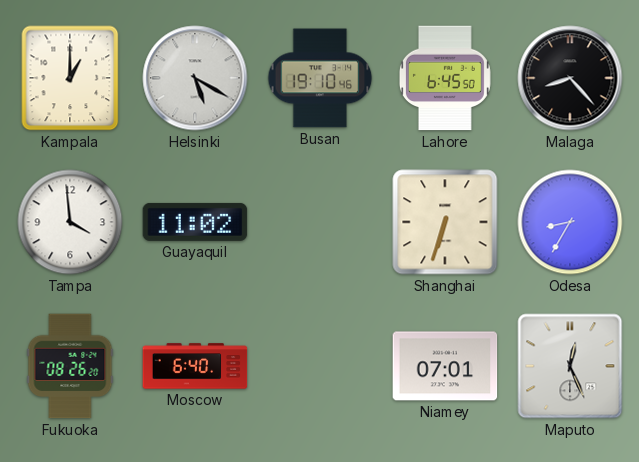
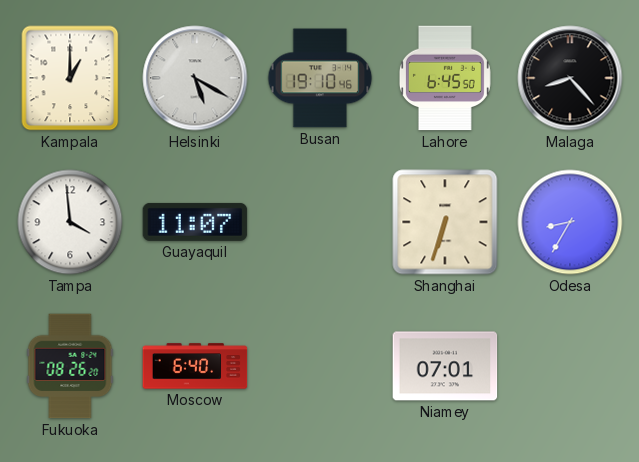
Guayaquil: 11:02 -> 11:07
Maputo: 12:26 -> none
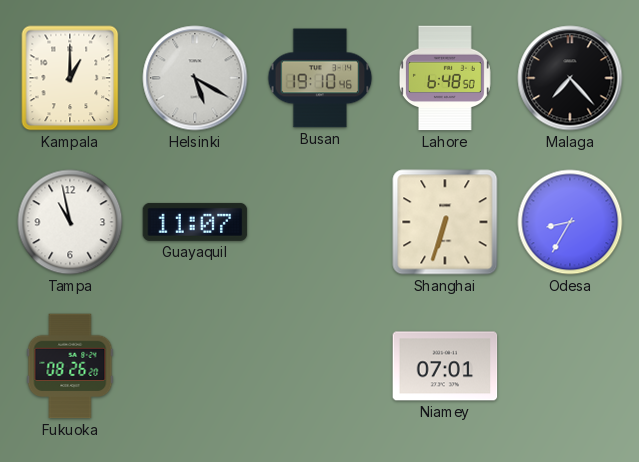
Lahore: 6:45 -> 6:48
Malaga: 8:23 -> 7:23
Tampa: 3:59 -> 10:58
Moscow: 6:40 -> none
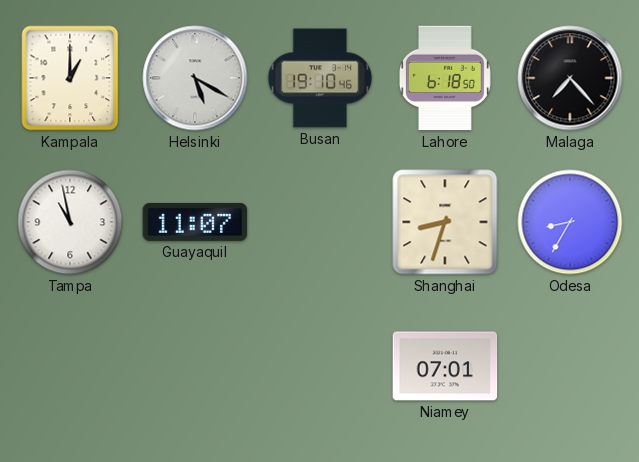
Lahore: 6:48 -> 6:18
Shanghai: 6:33 -> 8:33
Fukuoka: 08:26 -> none
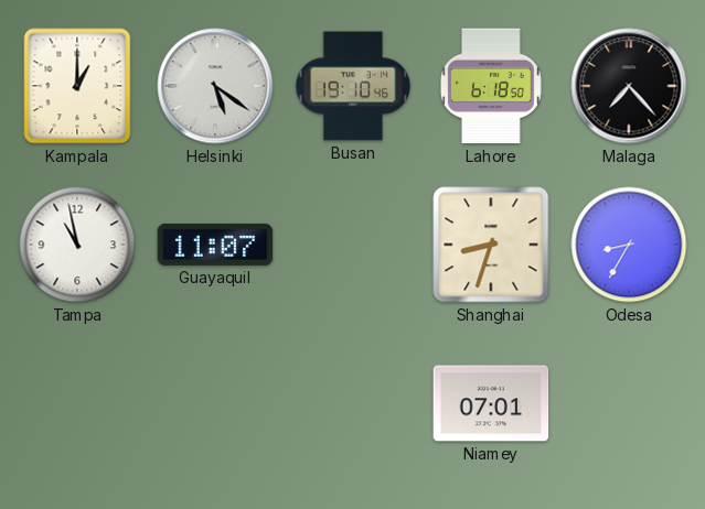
Helsinki: 5:20 -> 5:21
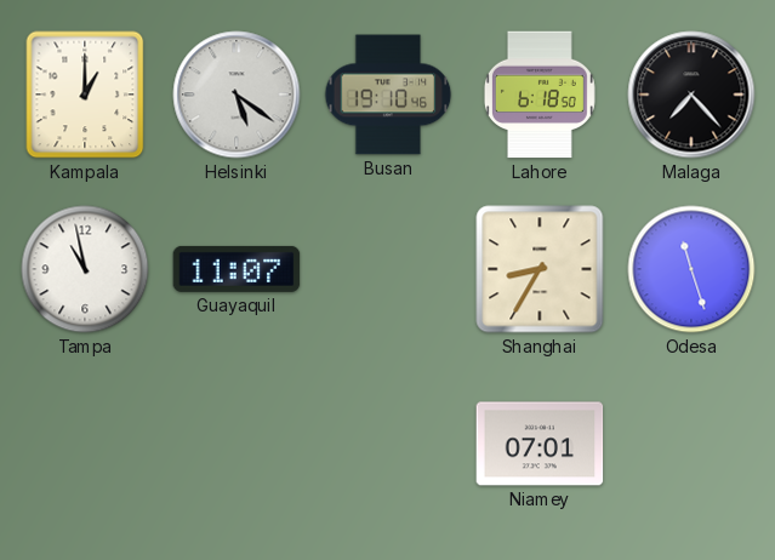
Shanghai: 8:33 -> 8:35
Odesa: 8:35 -> 11:27
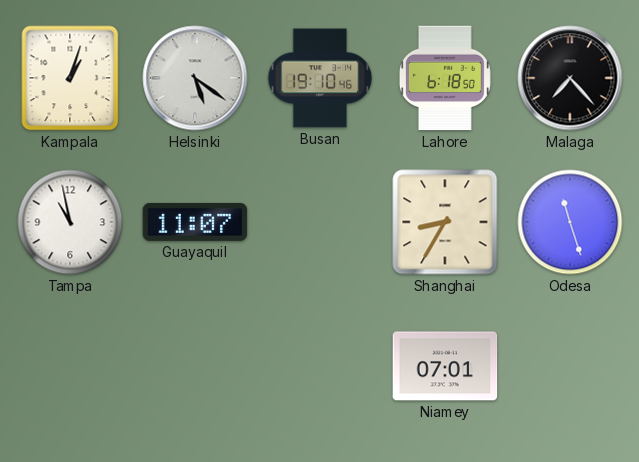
Kampala: 1:00 -> 1:03
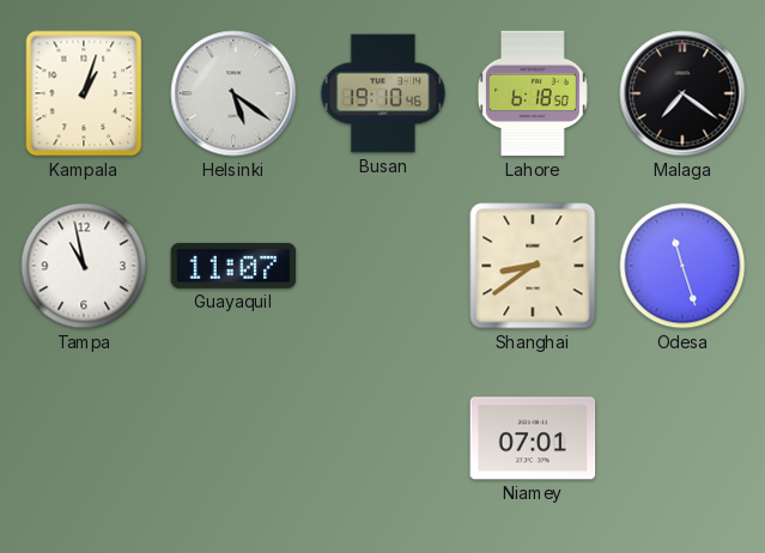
Malaga: 7:23 -> 7:21
Shanghai: 8:35 -> 8:39
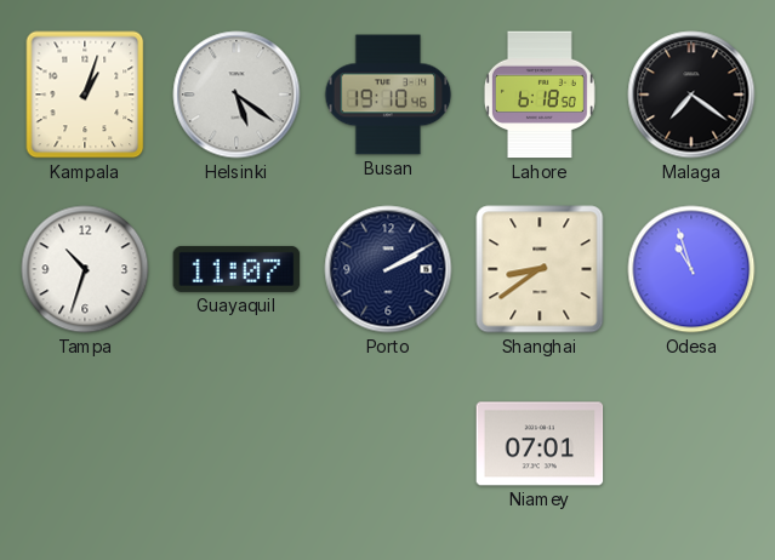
Tampa: 10:58 -> 10:33
Porto: none -> 2:10
Odesa: 11:27 -> 10:57
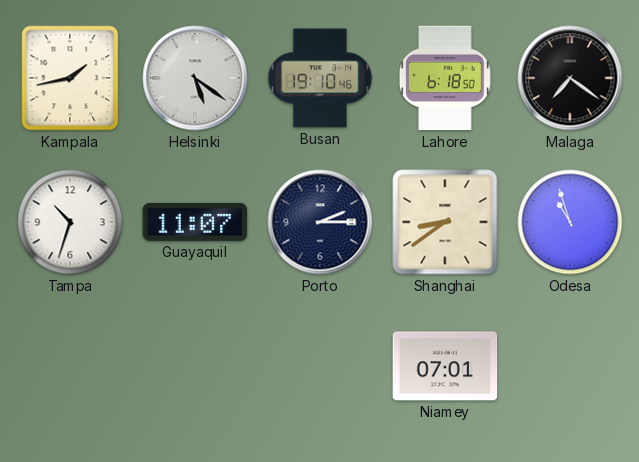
Kampala: 1:03 -> 1:43
Porto: 2:10 -> 2:15
